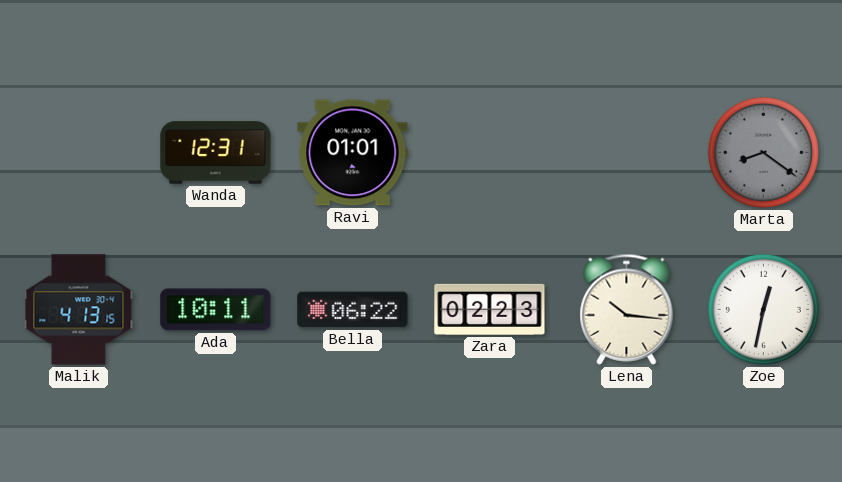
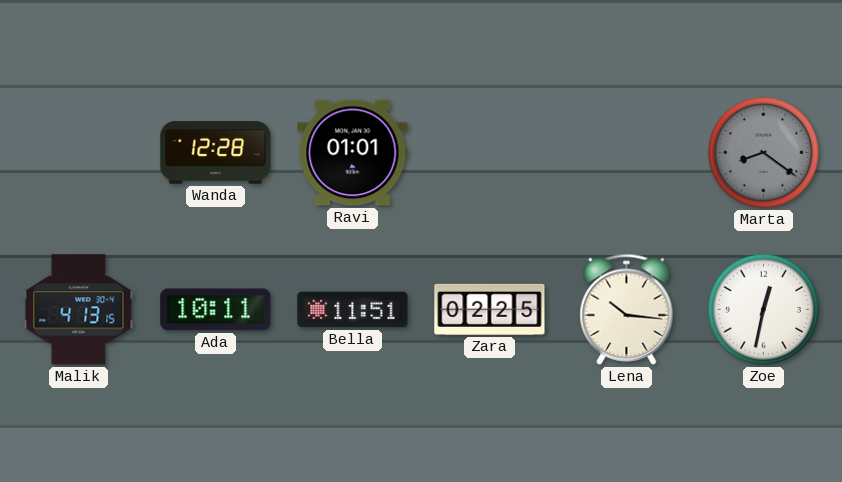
Wanda: 12:31 -> 12:28
Bella: 06:22 -> 11:51
Zara: 02:23 -> 02:25
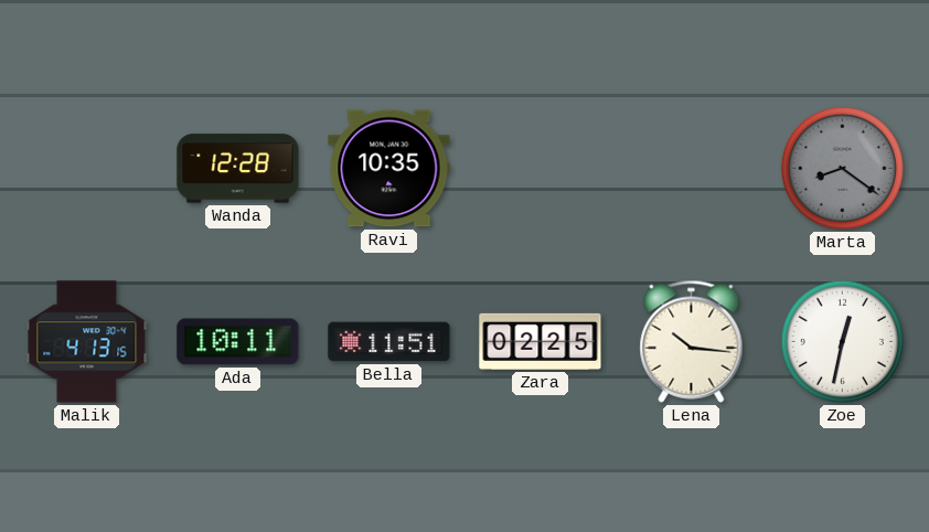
Ravi: 01:01 -> 10:35
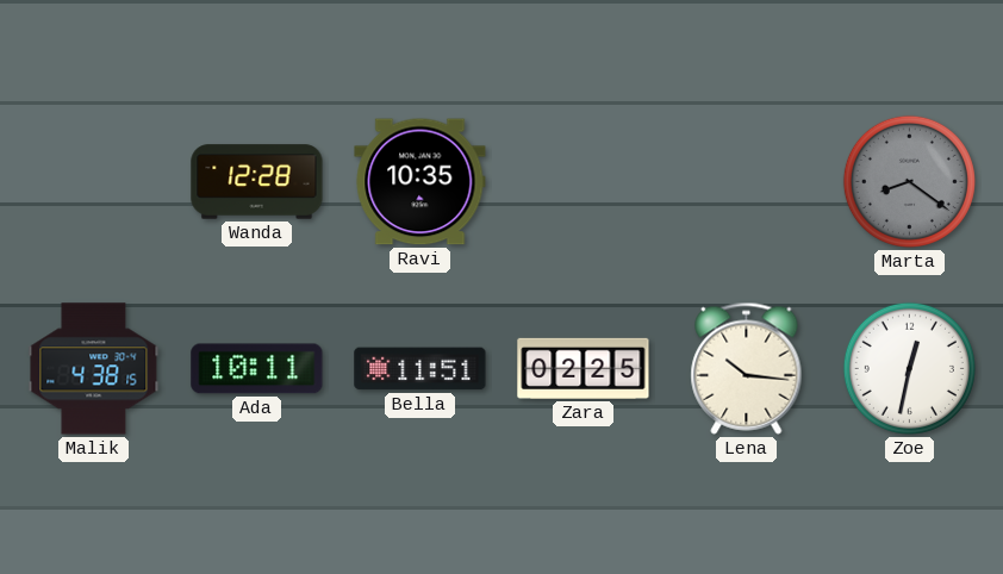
Malik: 4:13 -> 4:38
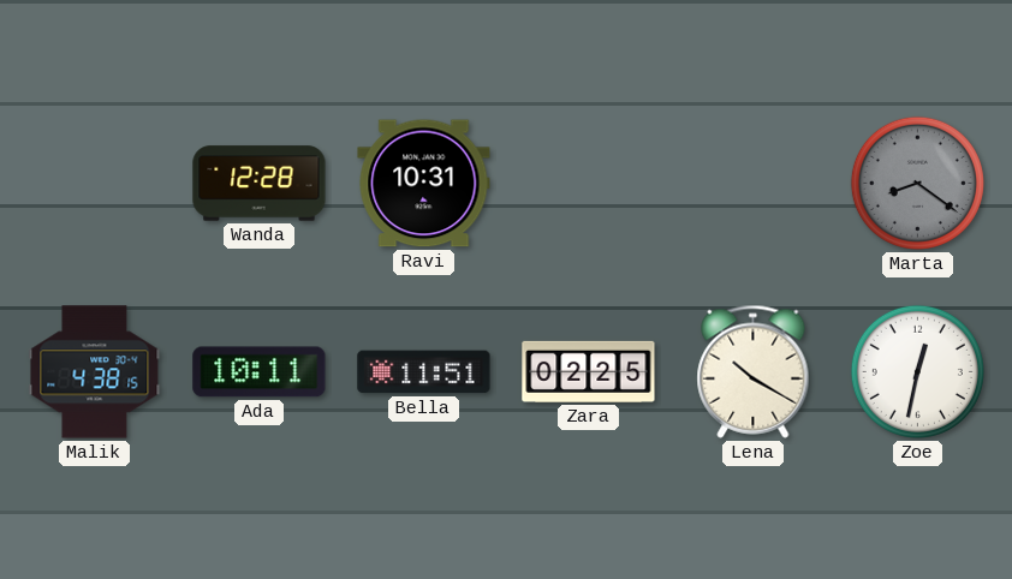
Ravi: 10:35 -> 10:31
Lena: 10:16 -> 10:20
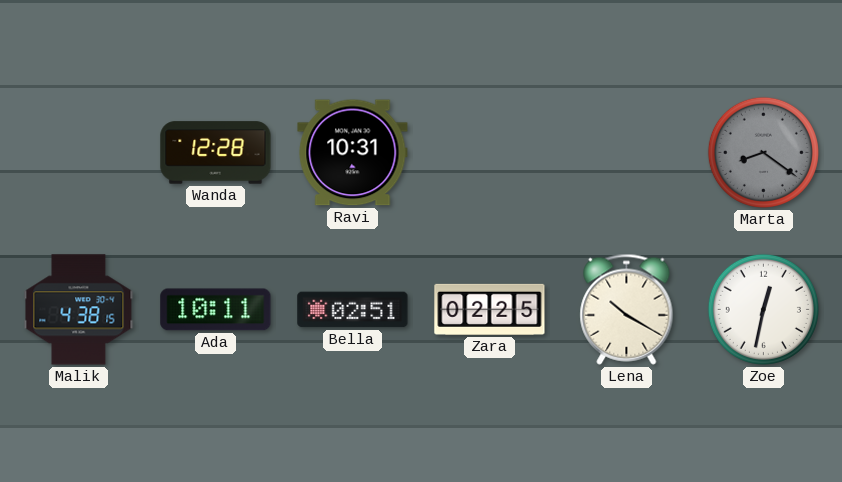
Bella: 11:51 -> 02:51
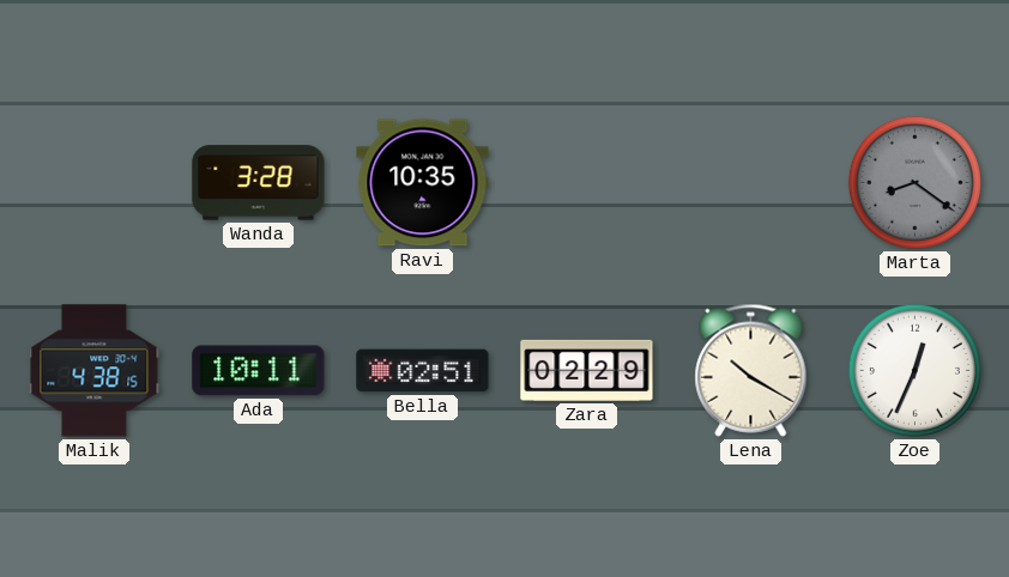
Wanda: 12:28 -> 3:28
Ravi: 10:31 -> 10:35
Zara: 02:25 -> 02:29
Zoe: 12:32 -> 12:34
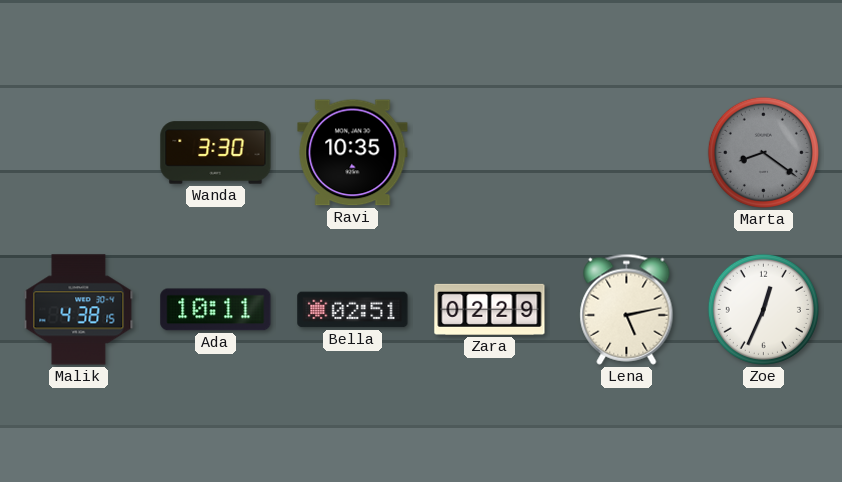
Wanda: 3:28 -> 3:30
Lena: 10:20 -> 5:13
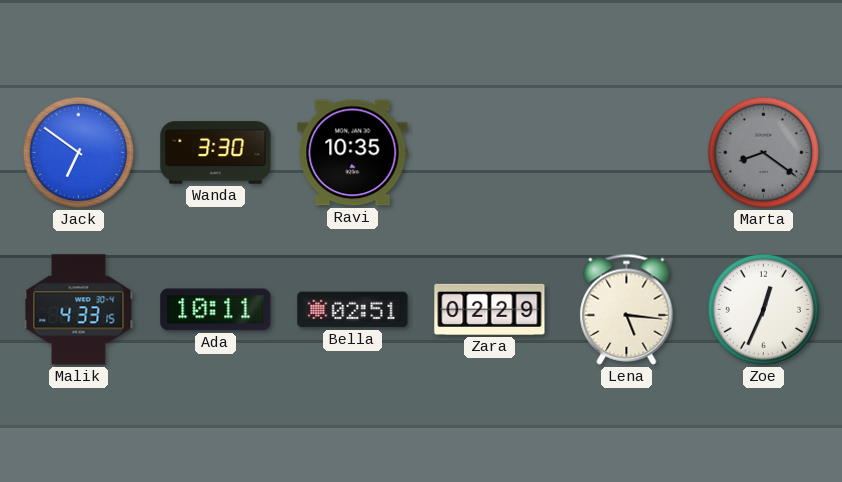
Jack: none -> 6:51
Malik: 4:38 -> 4:33
Lena: 5:13 -> 5:16
